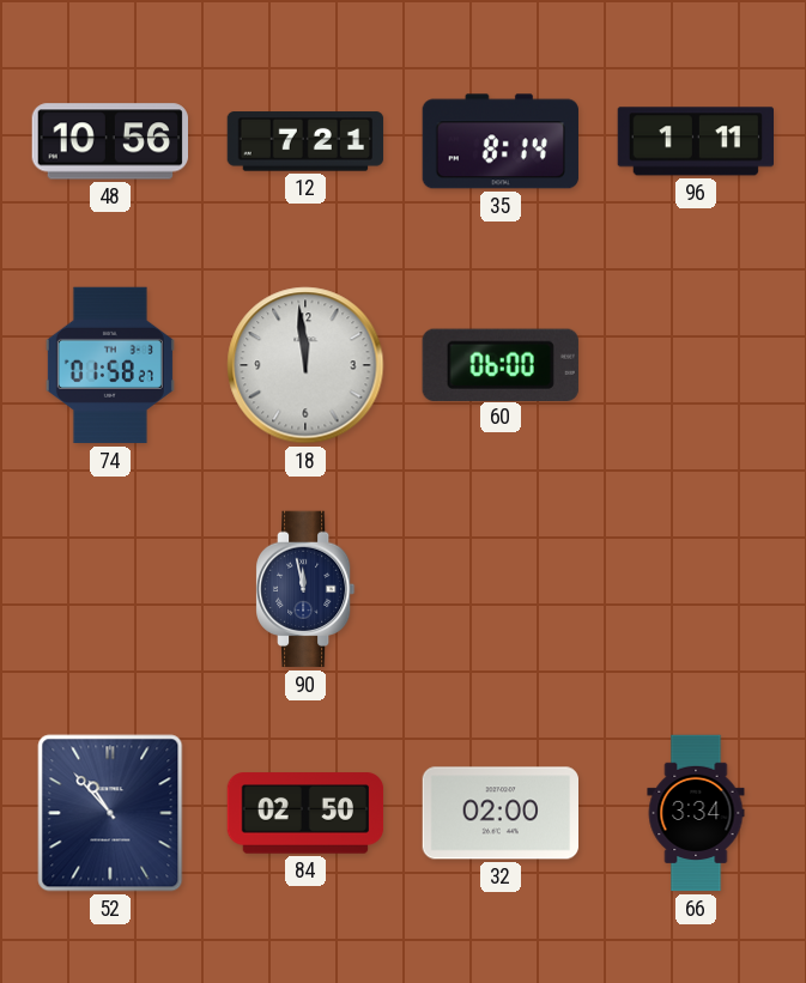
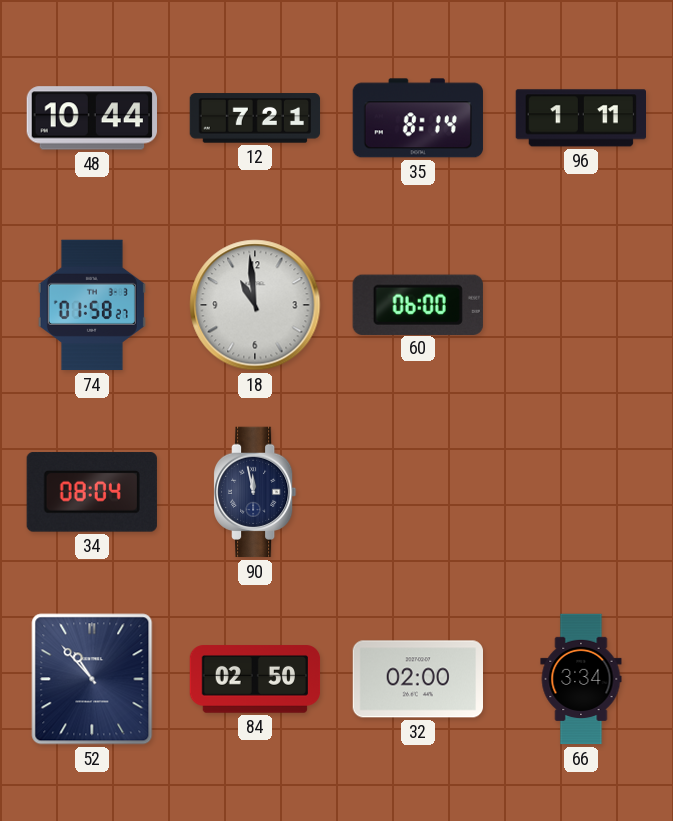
48: 10:56 -> 10:44
18: 11:59 -> 10:59
34: none -> 08:04
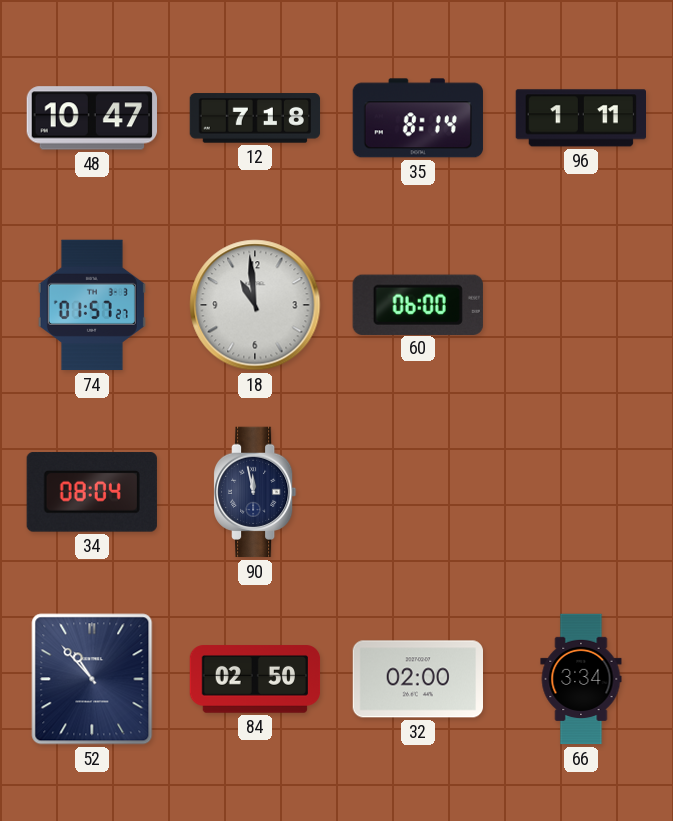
48: 10:44 -> 10:47
12: 7:21 -> 7:18
74: 01:58 -> 01:57
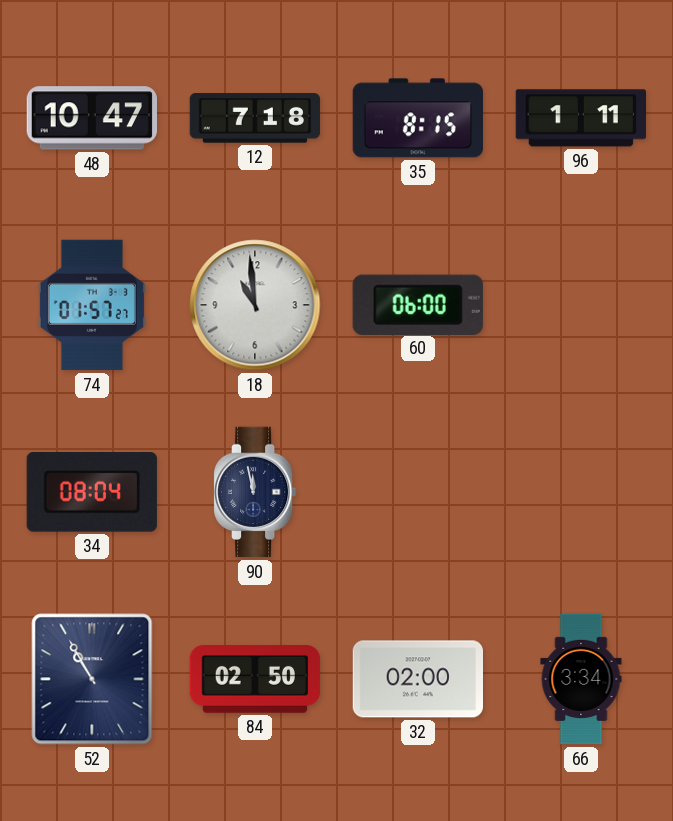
35: 8:14 -> 8:15
52: 10:53 -> 10:55
